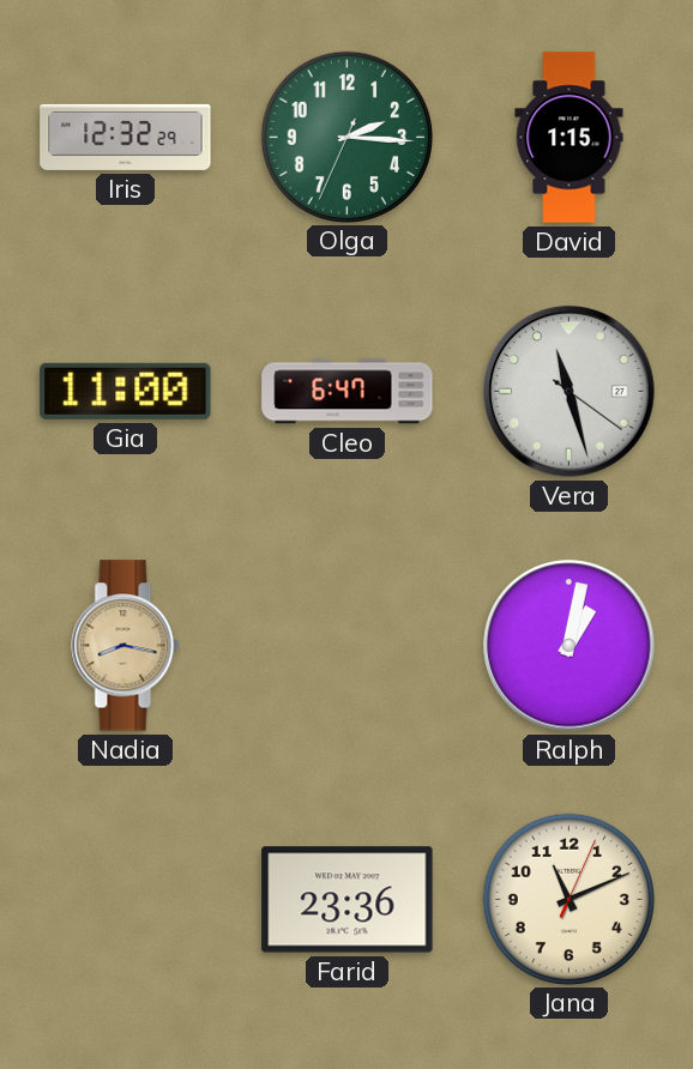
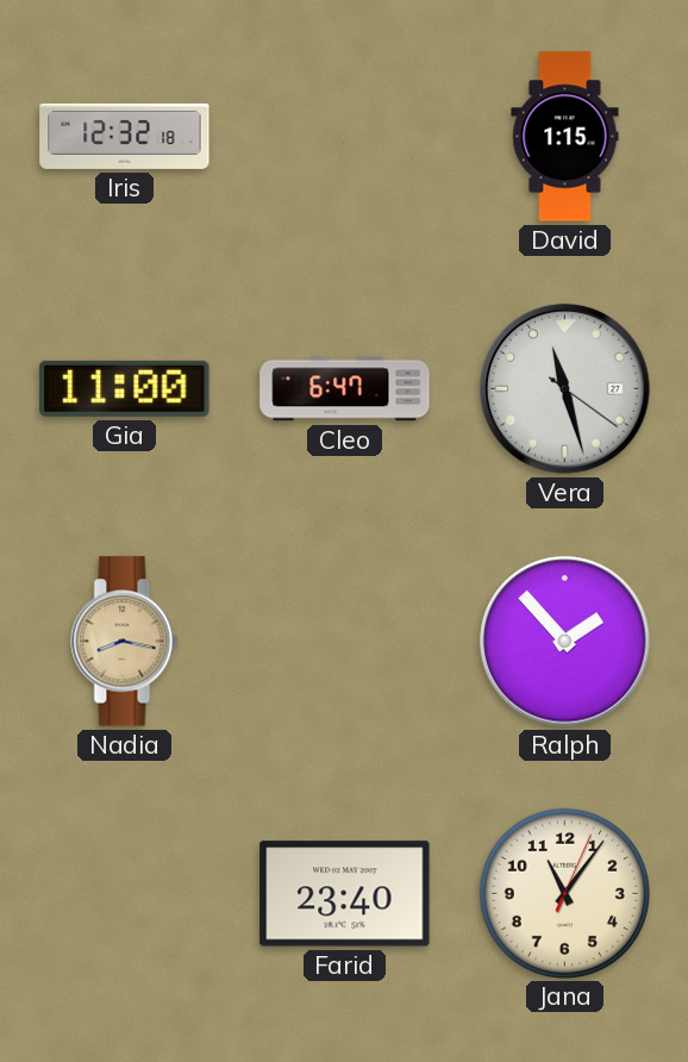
Iris: 12:32:29 -> 12:32:18
Olga: 2:15 -> none
Ralph: 1:02 -> 1:53
Farid: 23:36 -> 23:40
Jana: 11:11 -> 11:06
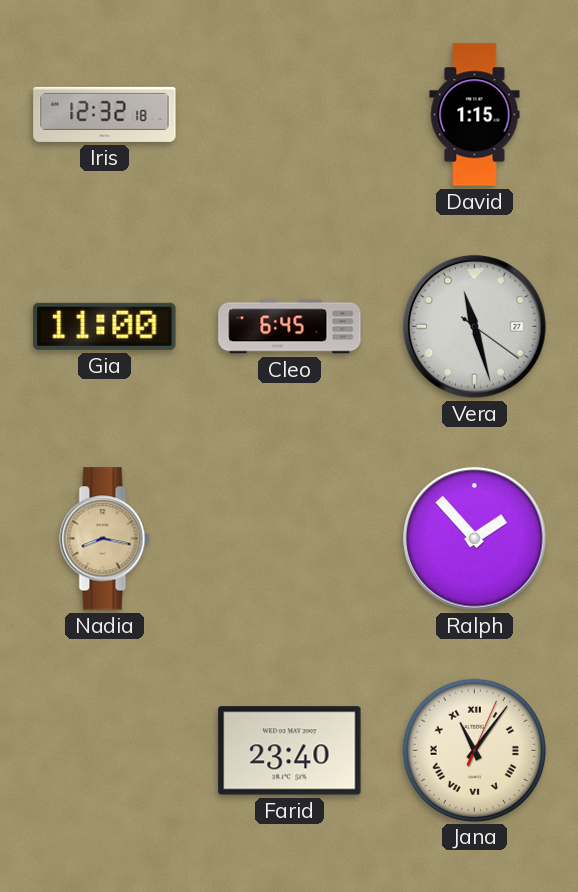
Cleo: 6:47 -> 6:45
Jana numerals: Arabic -> Roman
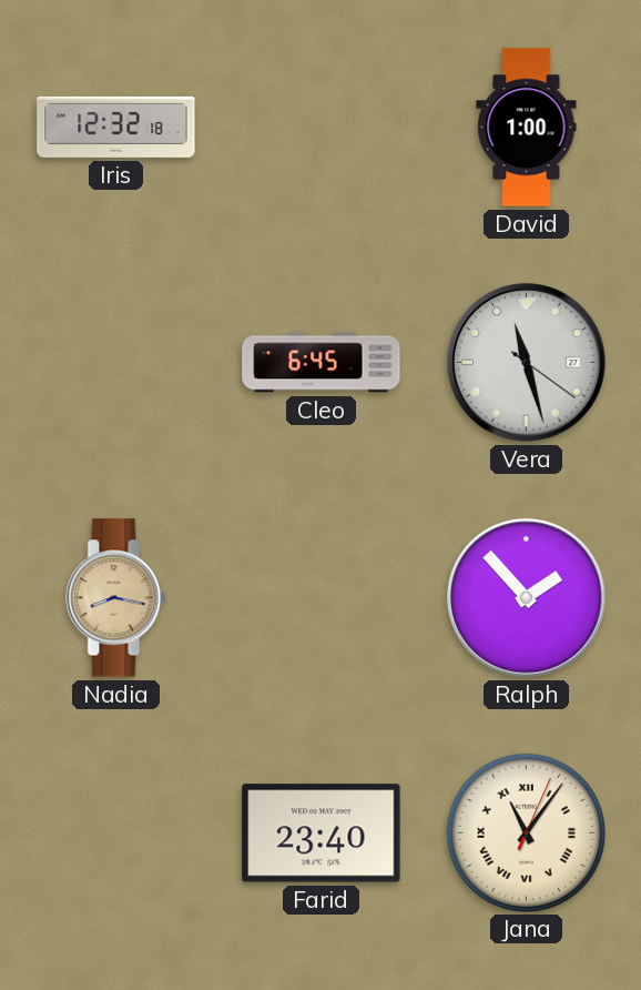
David: 1:15 -> 1:00
Gia: 11:00 -> none
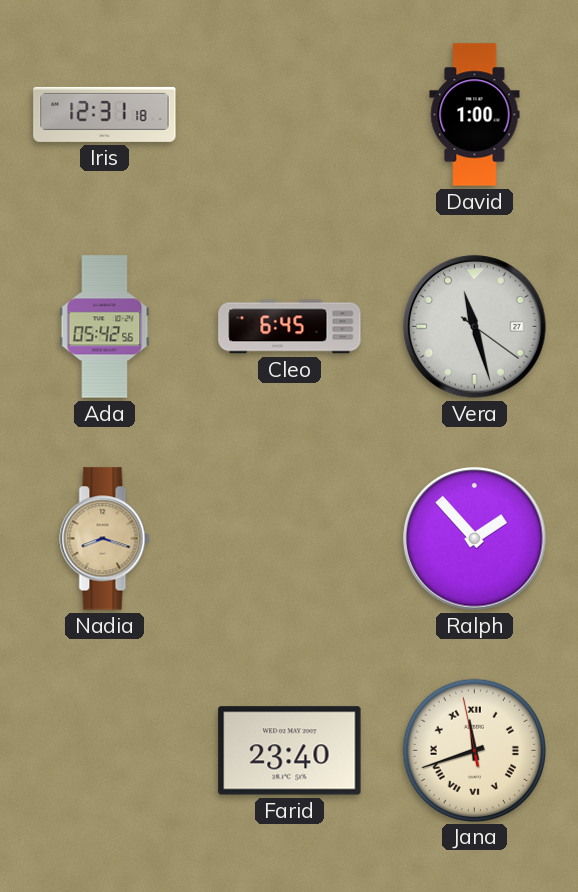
Iris: 12:32 -> 12:31
Ada: none -> 05:42
Nadia: 8:17 -> 8:18
Jana: 11:06 -> 11:41
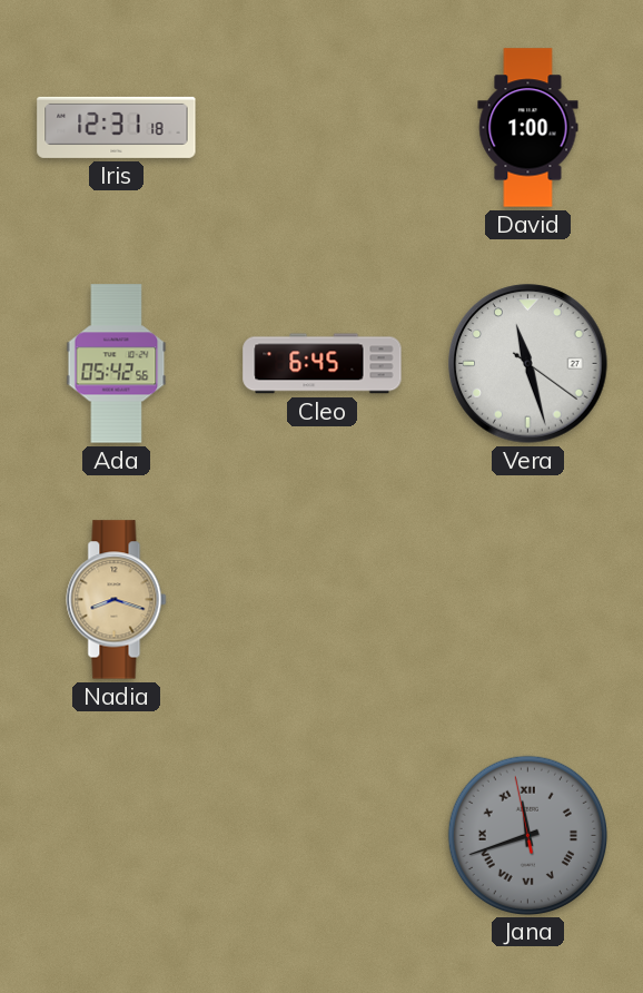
Ralph: 1:53 -> none
Farid: 23:40 -> none
Jana dial: cream -> grey
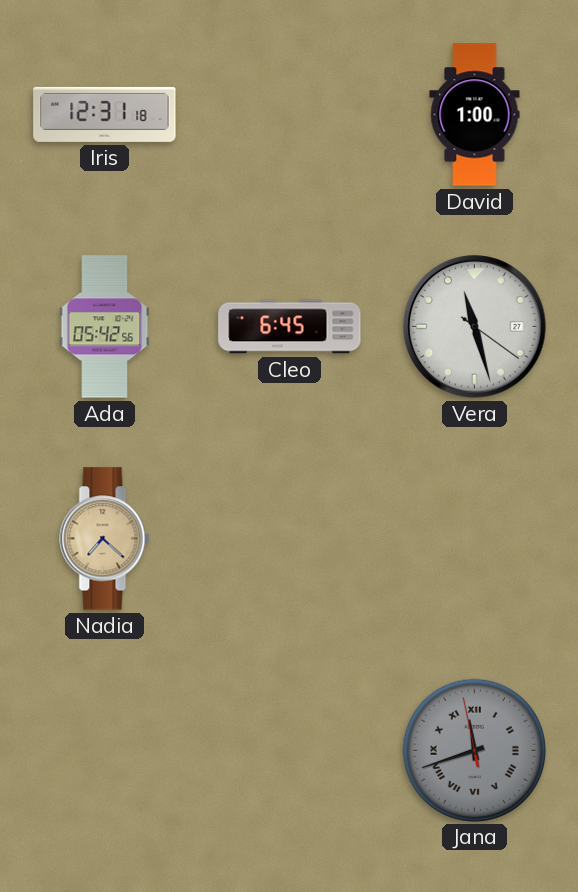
Nadia: 8:18 -> 7:22
